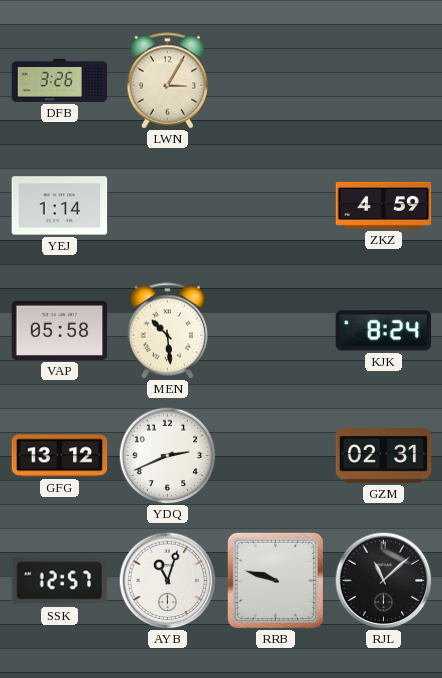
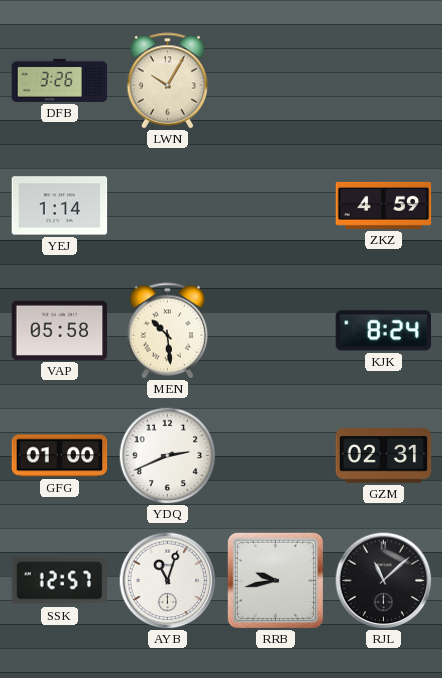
LWN: 3:05 -> 10:05
GFG: 13:12 -> 01:00
RRB: 9:48 -> 9:43
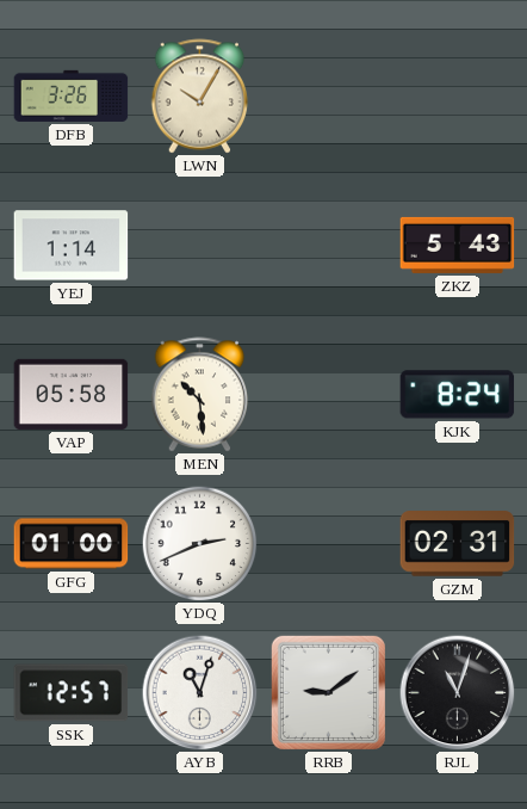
ZKZ: 4:59 -> 5:43
RRB: 9:43 -> 9:09
RJL: 11:08 -> 11:03
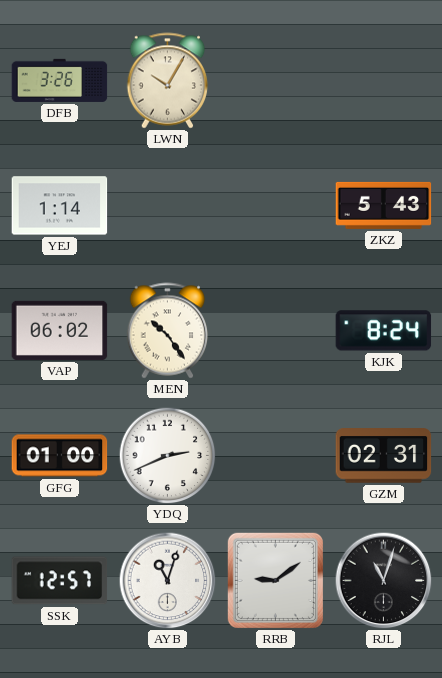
VAP: 05:58 -> 06:02
MEN: 10:29 -> 10:24
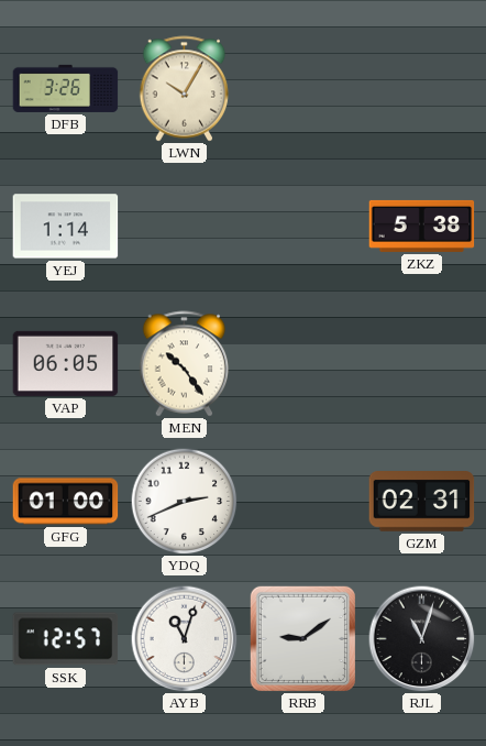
ZKZ: 5:43 -> 5:38
VAP: 06:02 -> 06:05
KJK: 8:24 -> none
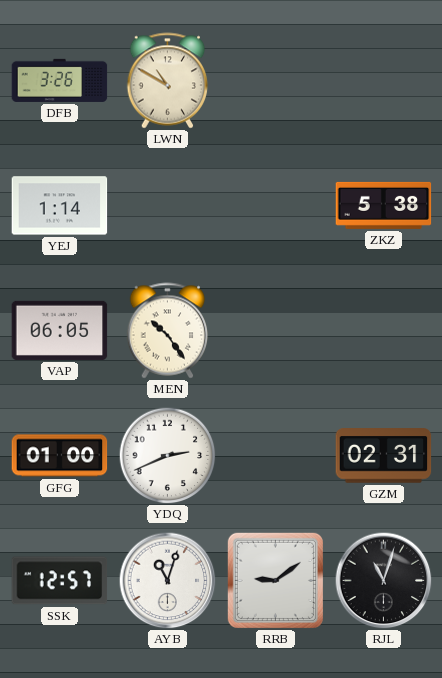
LWN: 10:05 -> 10:50
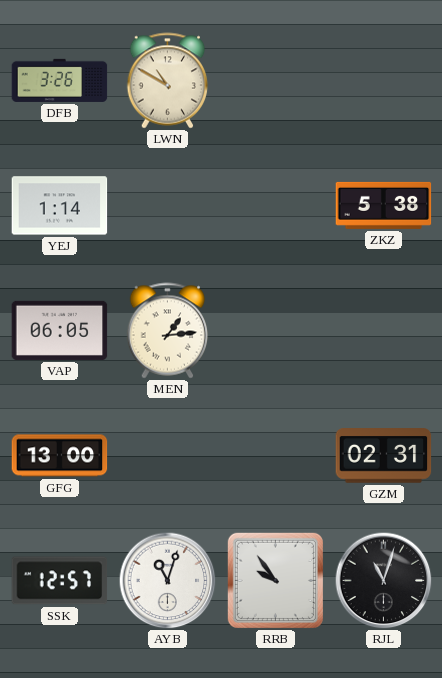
MEN: 10:24 -> 1:14
GFG: 01:00 -> 13:00
YDQ: 2:41 -> none
RRB: 9:09 -> 9:54
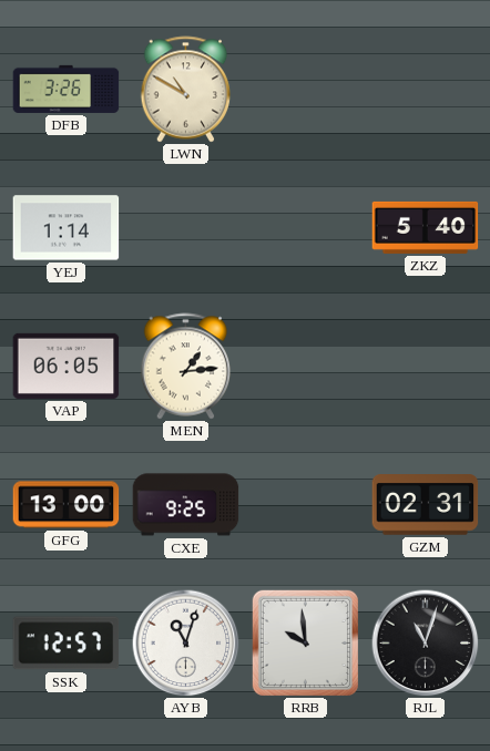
ZKZ: 5:38 -> 5:40
CXE: none -> 9:25
RRB: 9:54 -> 9:59
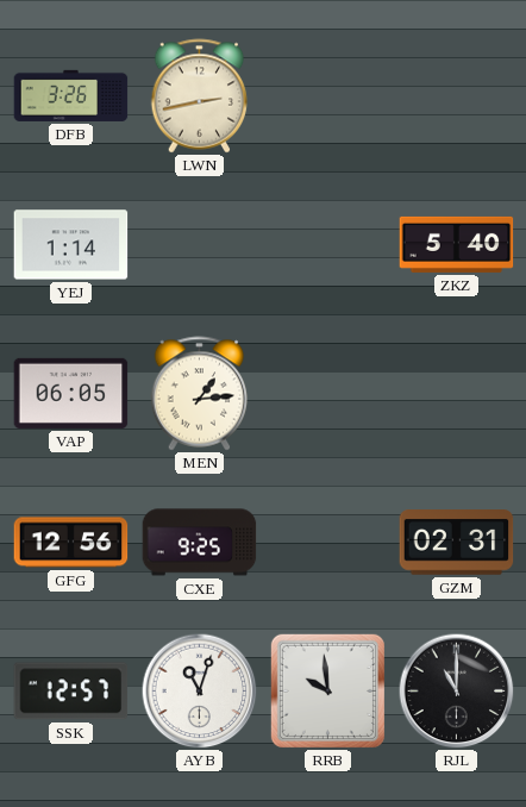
LWN: 10:50 -> 2:43
GFG: 13:00 -> 12:56
RJL: 11:03 -> 11:00
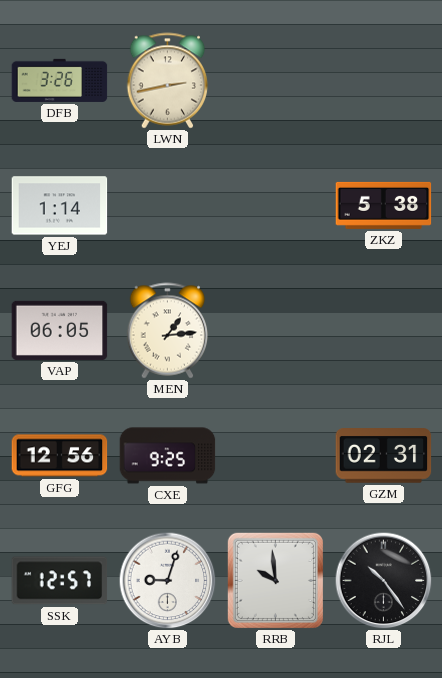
ZKZ: 5:40 -> 5:38
AYB: 11:03 -> 9:03
RJL: 11:00 -> 10:24
